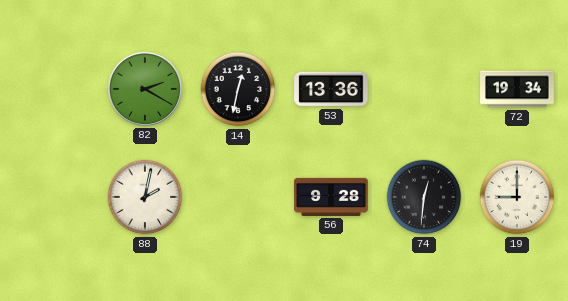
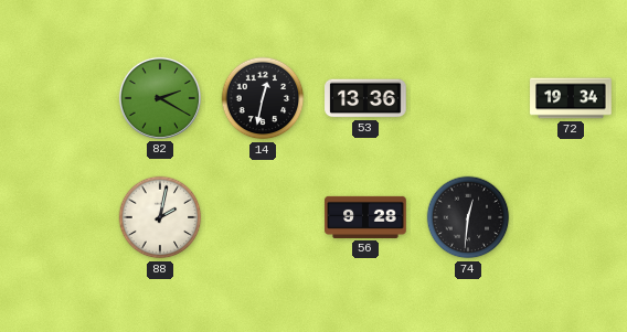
19: 9:00 -> none
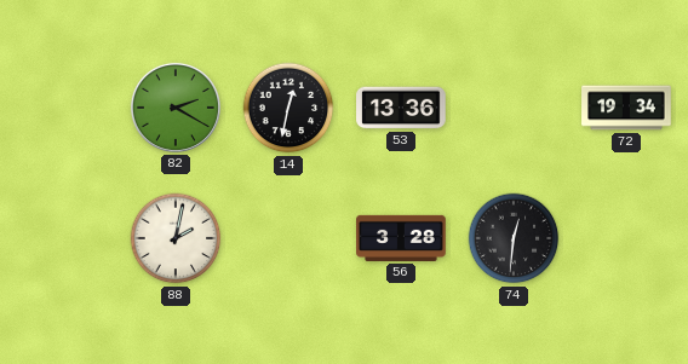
56: 9:28 -> 3:28
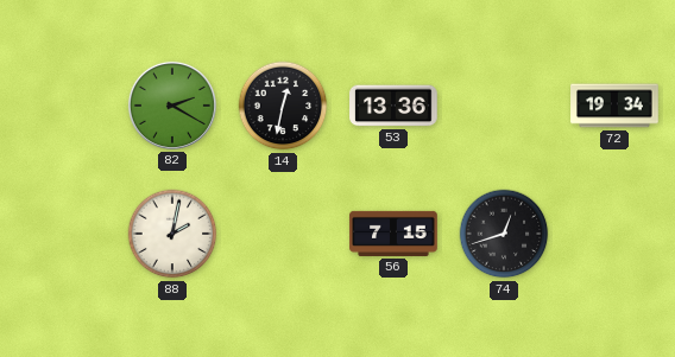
56: 3:28 -> 7:15
74: 12:31 -> 12:42
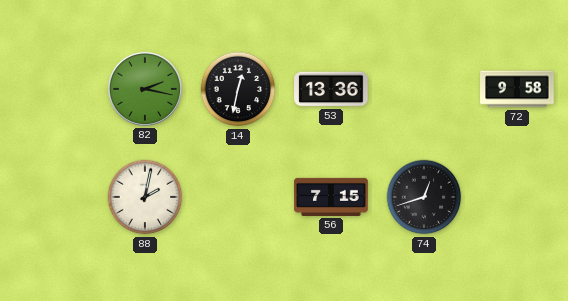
82: 2:20 -> 2:17
72: 19:34 -> 9:58
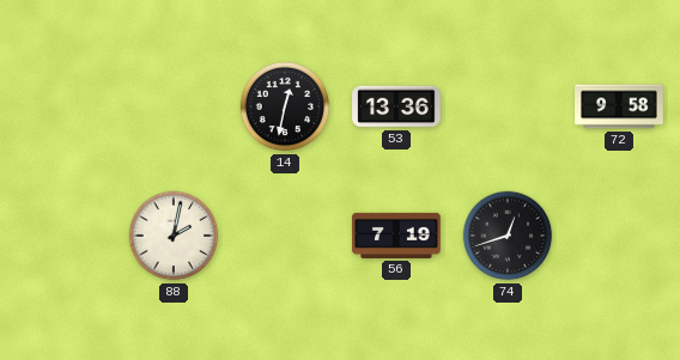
82: 2:17 -> none
56: 7:15 -> 7:19
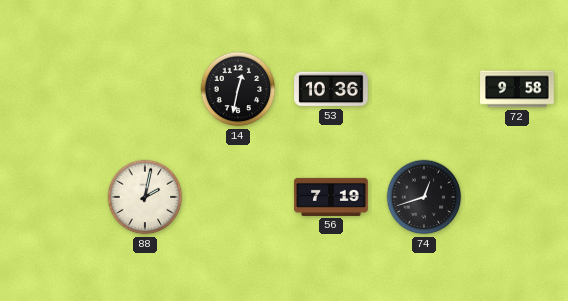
53: 13:36 -> 10:36
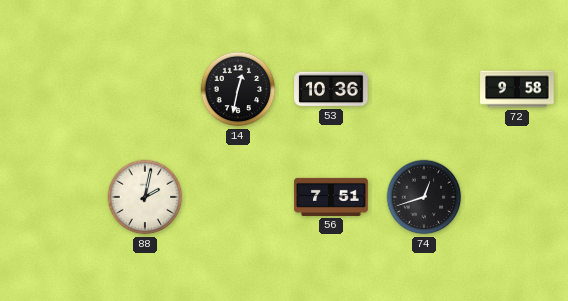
56: 7:19 -> 7:51
